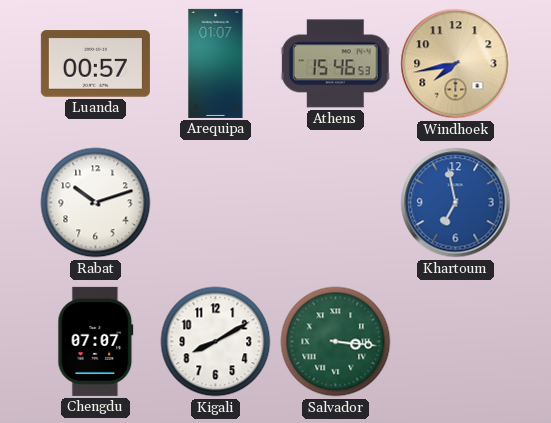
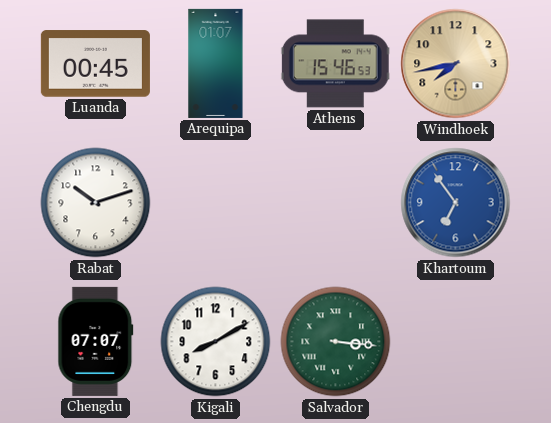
Luanda: 00:57 -> 00:45
Khartoum: 6:58 -> 6:54
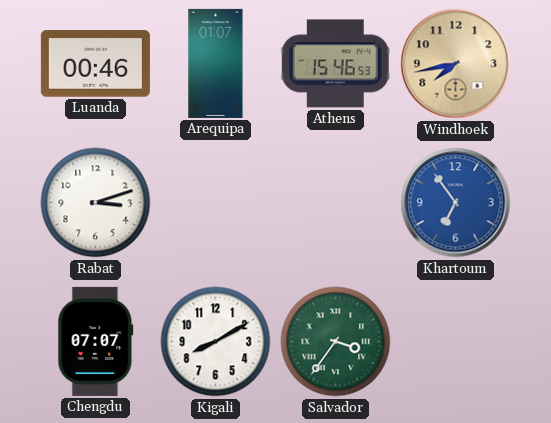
Luanda: 00:45 -> 00:46
Rabat: 10:12 -> 3:12
Salvador: 3:16 -> 3:36
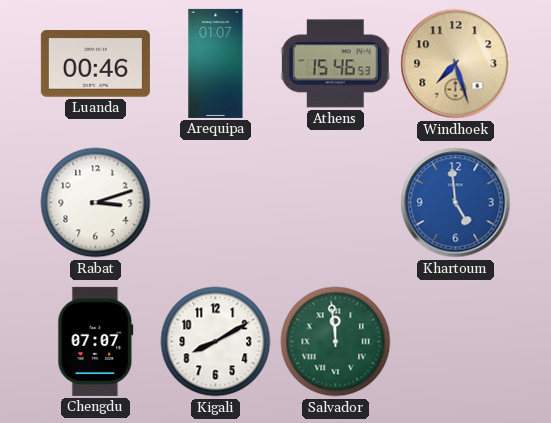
Windhoek: 7:43 -> 7:27
Khartoum: 6:54 -> 4:59
Salvador: 3:36 -> 11:59
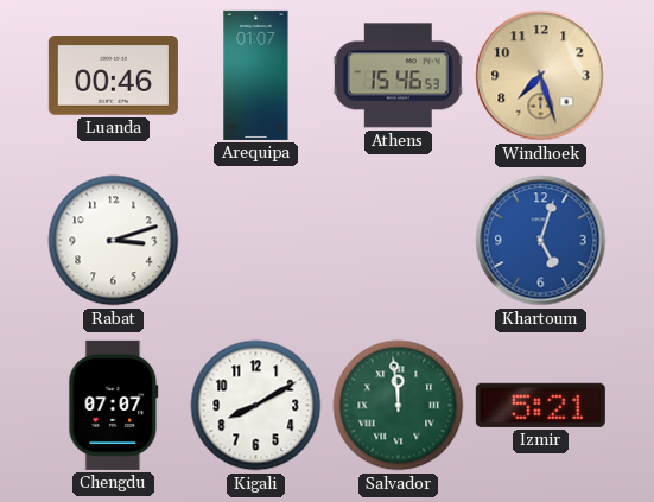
Khartoum: 4:59 -> 5:03
Izmir: none -> 5:21
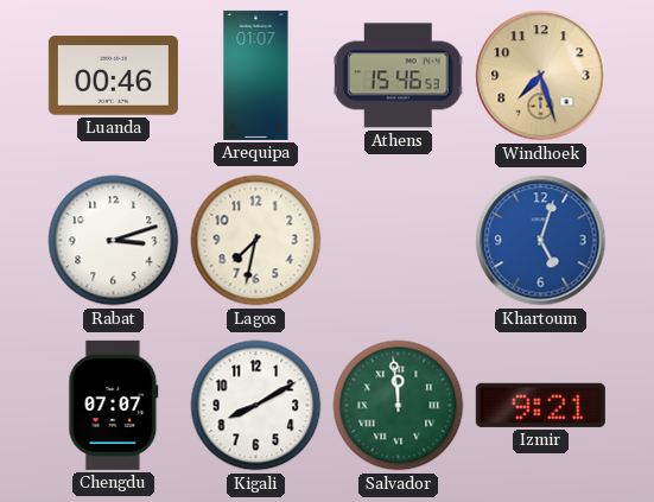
Lagos: none -> 7:32
Izmir: 5:21 -> 9:21
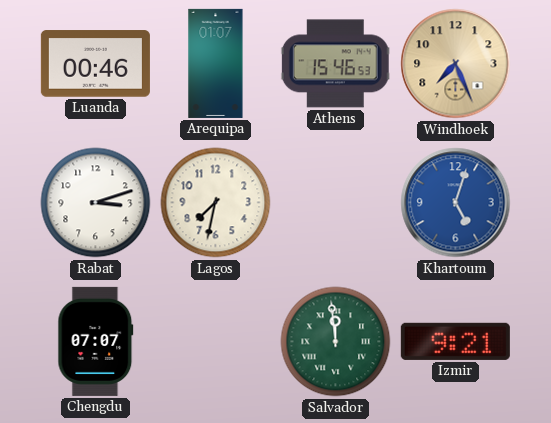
Windhoek: 7:27 -> 7:26
Kigali: 8:10 -> none
